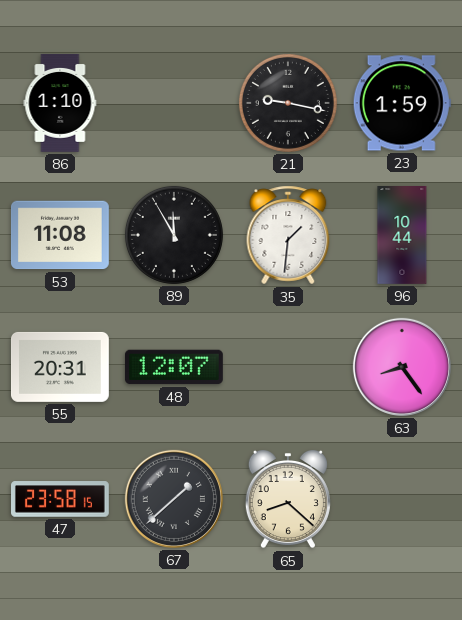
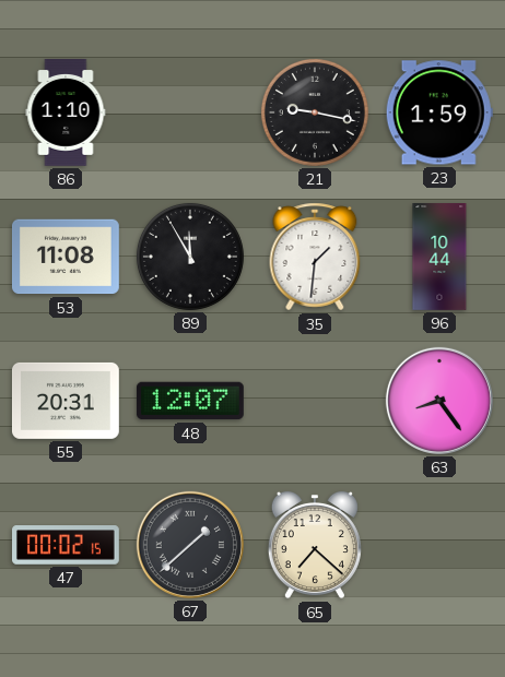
47: 23:58 -> 00:02
65: 8:22 -> 7:22
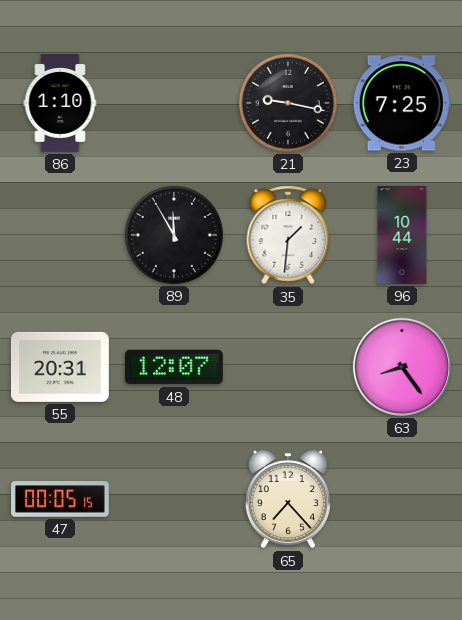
23: 1:59 -> 7:25
53: 11:08 -> none
47: 00:02 -> 00:05
67: 1:38 -> none
65: 7:22 -> 7:23
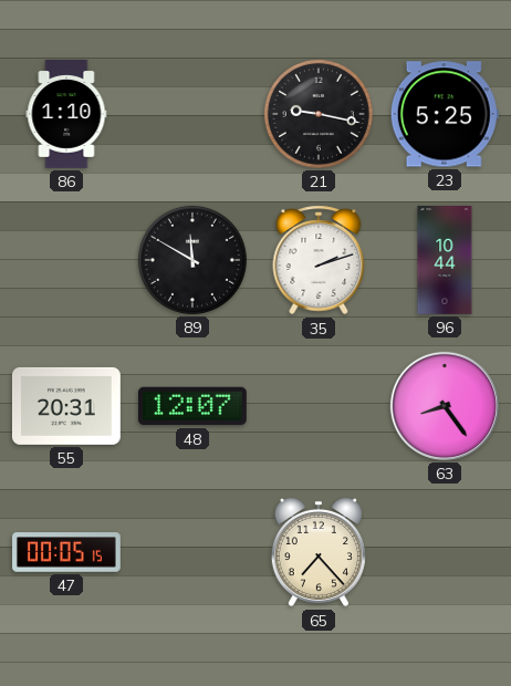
23: 7:25 -> 5:25
89: 11:55 -> 11:50
35: 1:31 -> 2:12
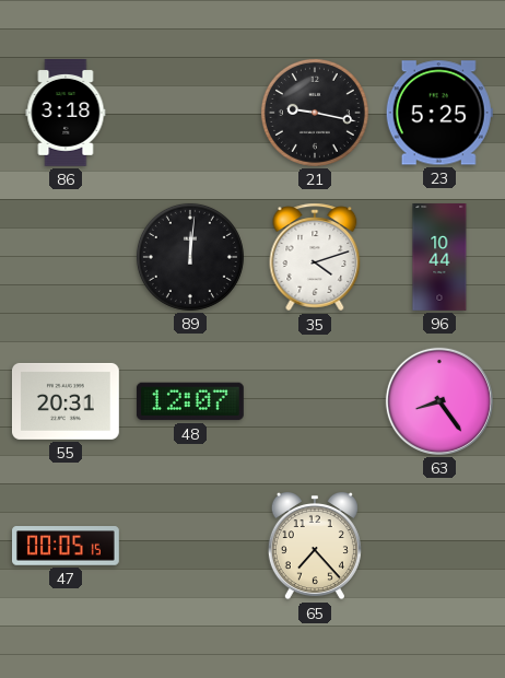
86: 1:10 -> 3:18
89: 11:50 -> 12:01
35: 2:12 -> 4:12
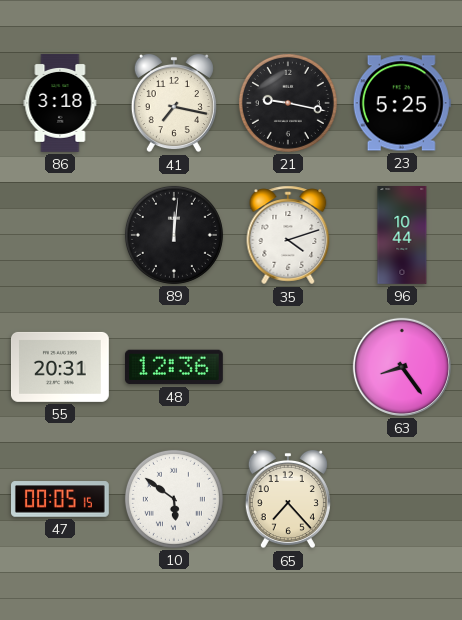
41: none -> 7:17
48: 12:07 -> 12:36
10: none -> 5:51
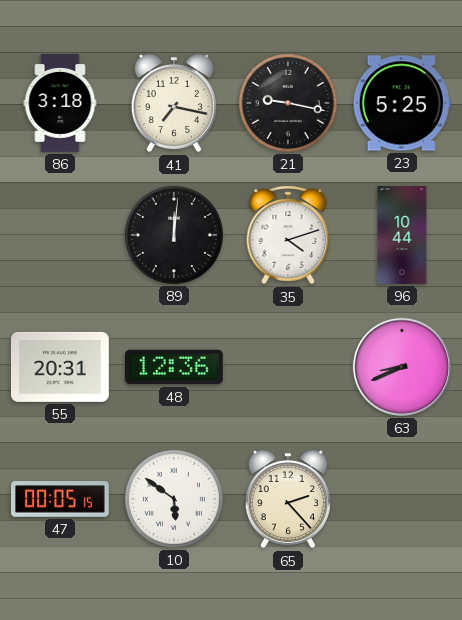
63: 8:24 -> 8:41
65: 7:23 -> 2:23
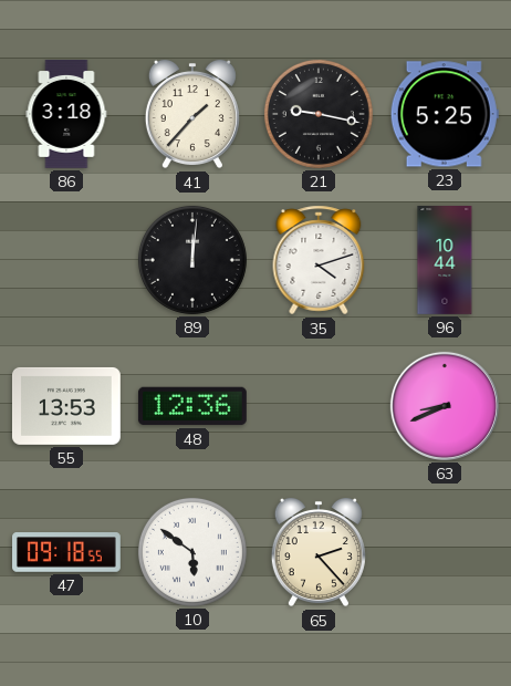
41: 7:17 -> 1:37
55: 20:31 -> 13:53
47: 00:05 -> 09:18
